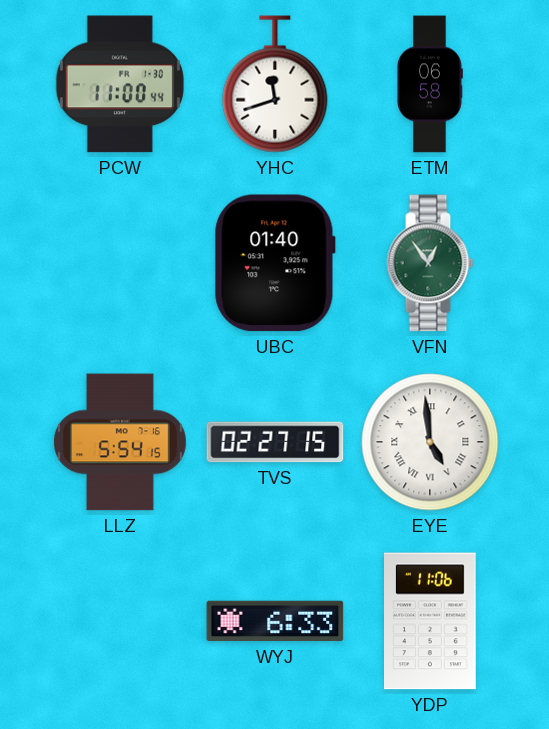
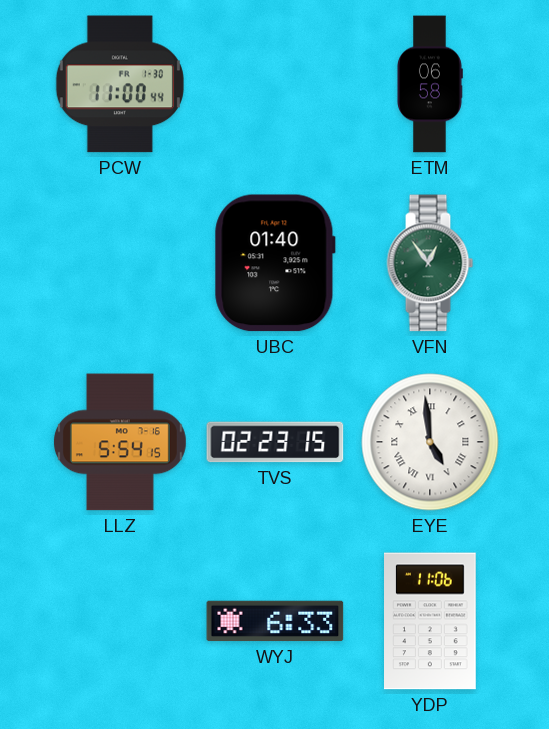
YHC: 11:42 -> none
TVS: 02:27 -> 02:23
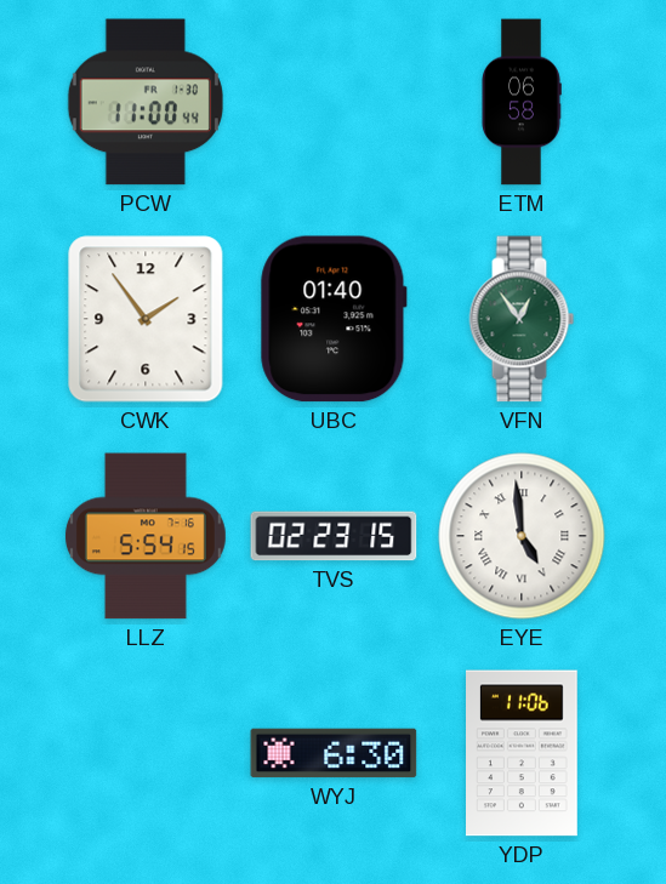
CWK: none -> 1:54
WYJ: 6:33 -> 6:30
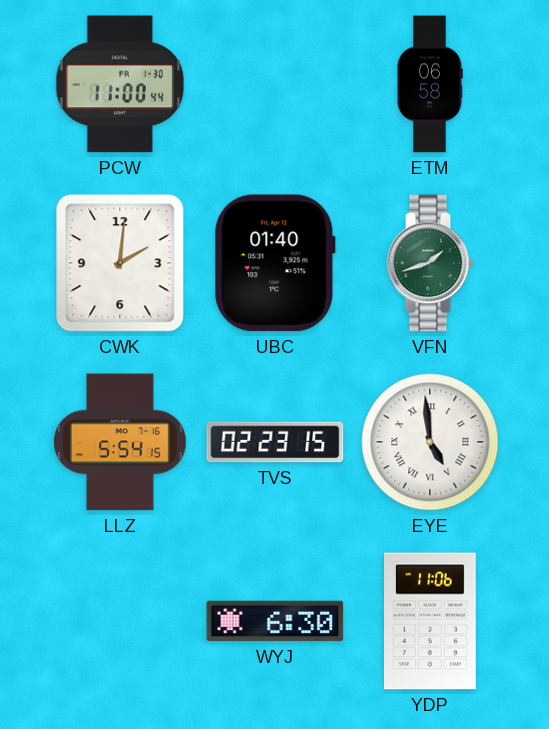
CWK: 1:54 -> 2:01
VFN: 12:54 -> 1:42
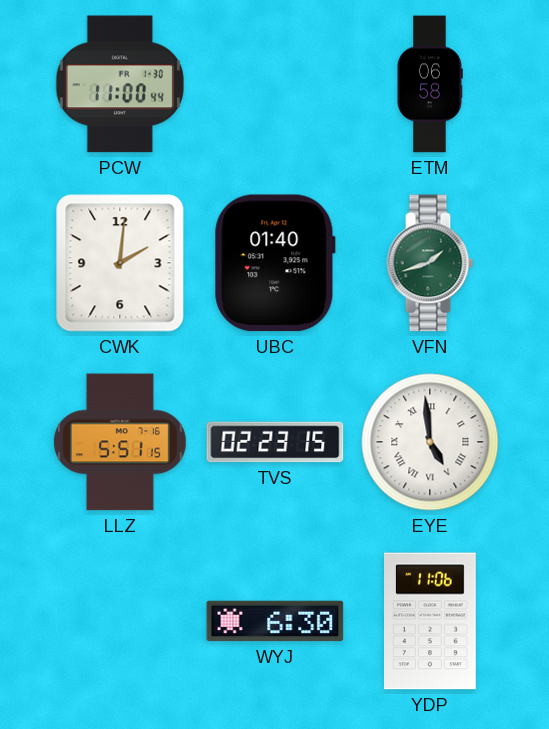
LLZ: 5:54 -> 5:51
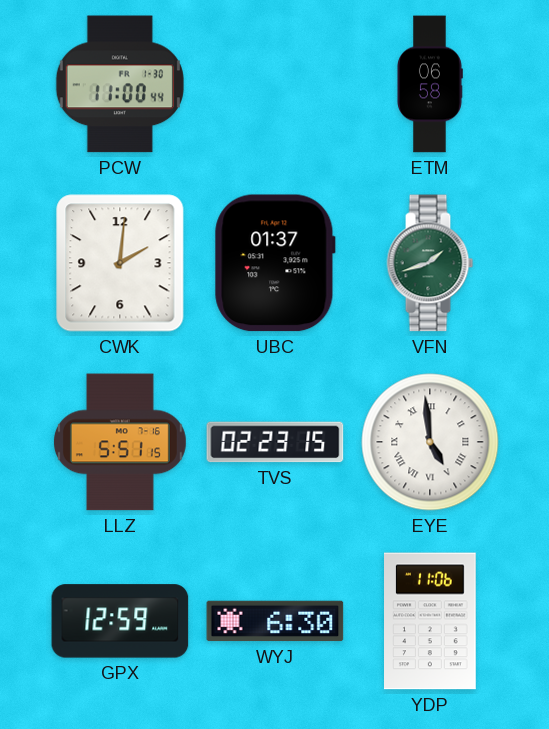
UBC: 01:40 -> 01:37
GPX: none -> 12:59
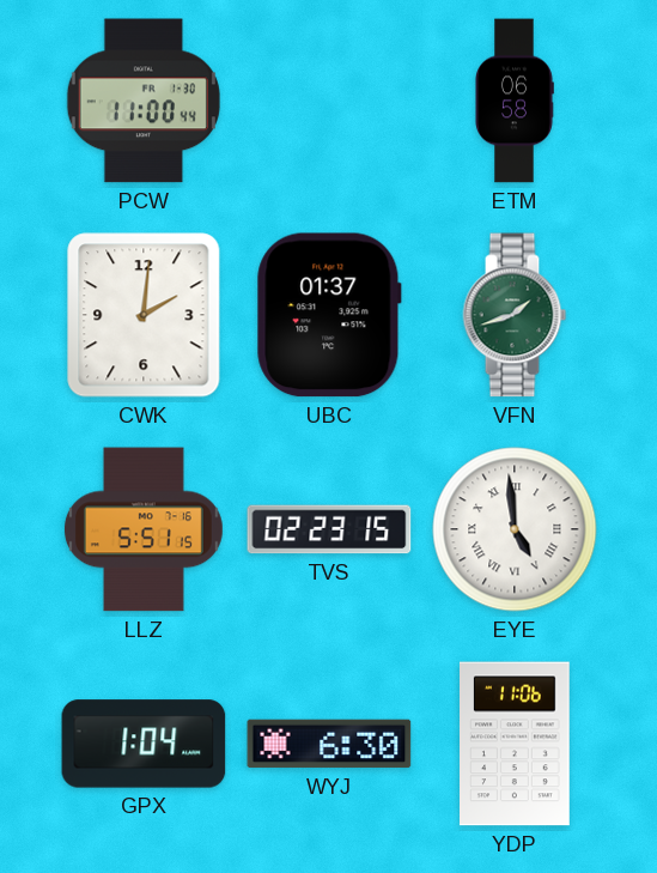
GPX: 12:59 -> 1:04
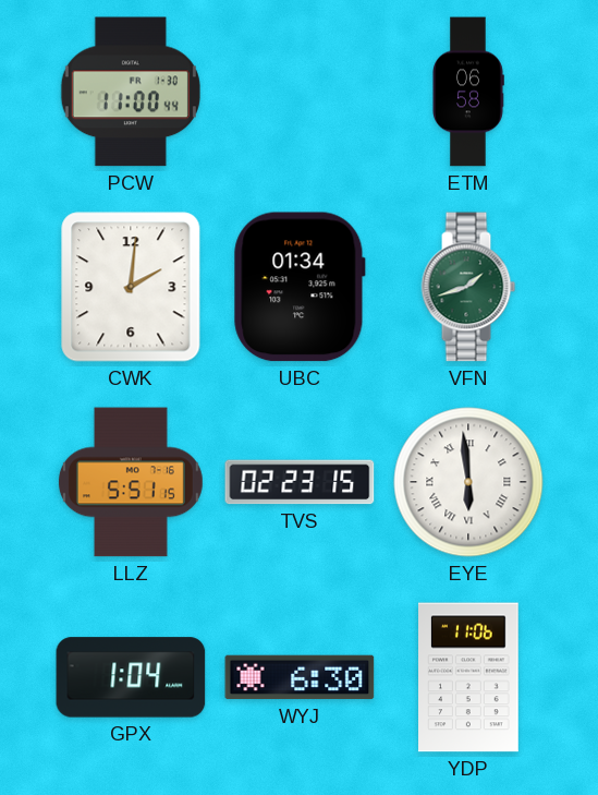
UBC: 01:37 -> 01:34
EYE: 4:59 -> 5:59
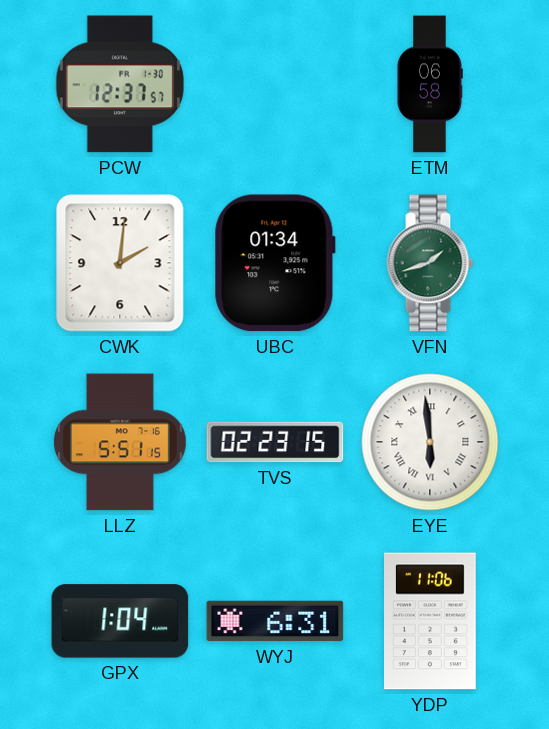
PCW: 11:00 -> 12:37
WYJ: 6:30 -> 6:31
